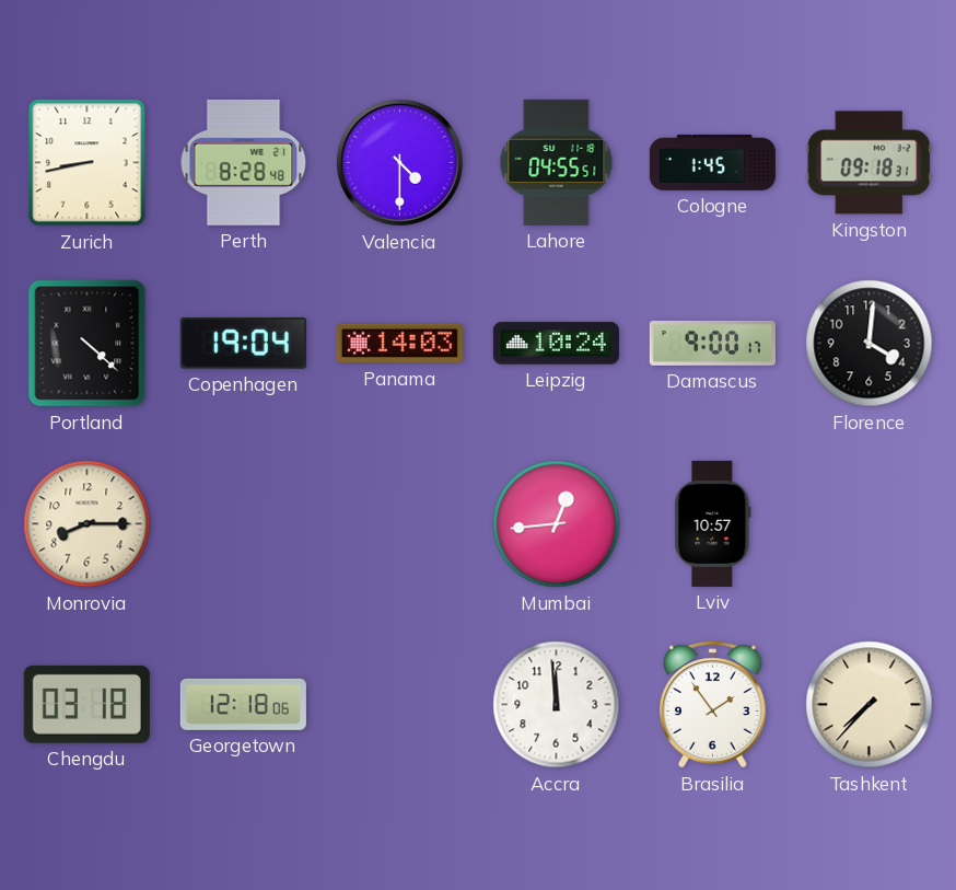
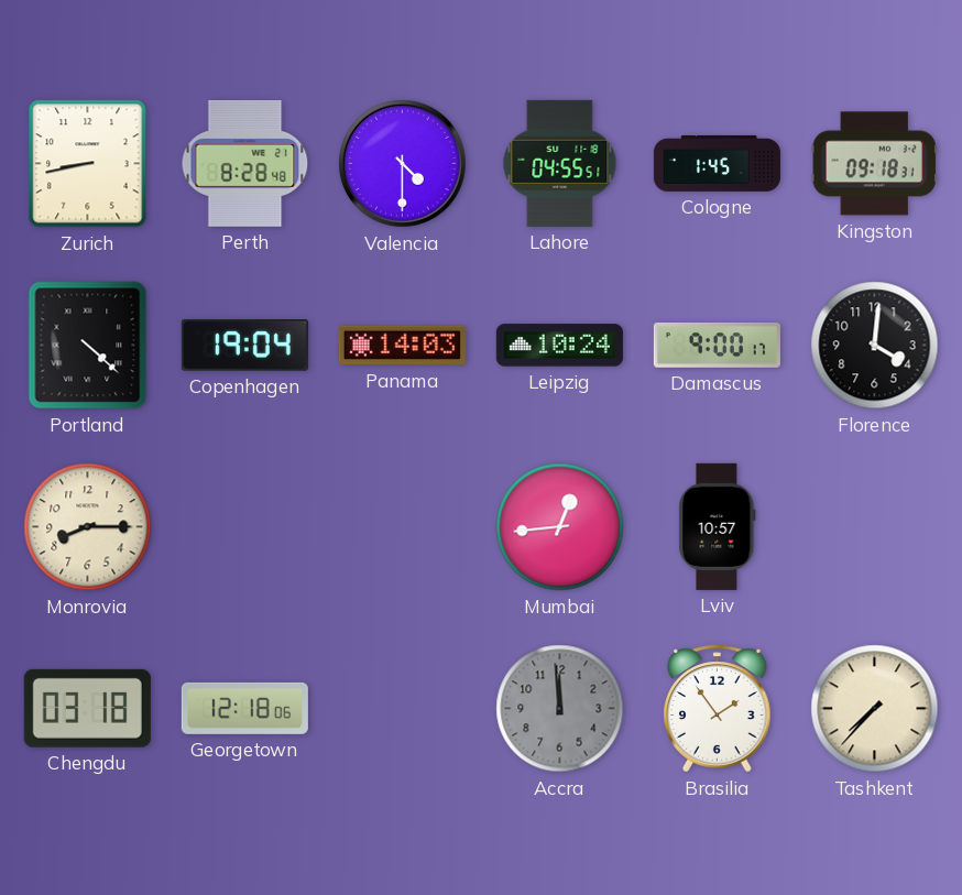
Accra dial: white -> grey
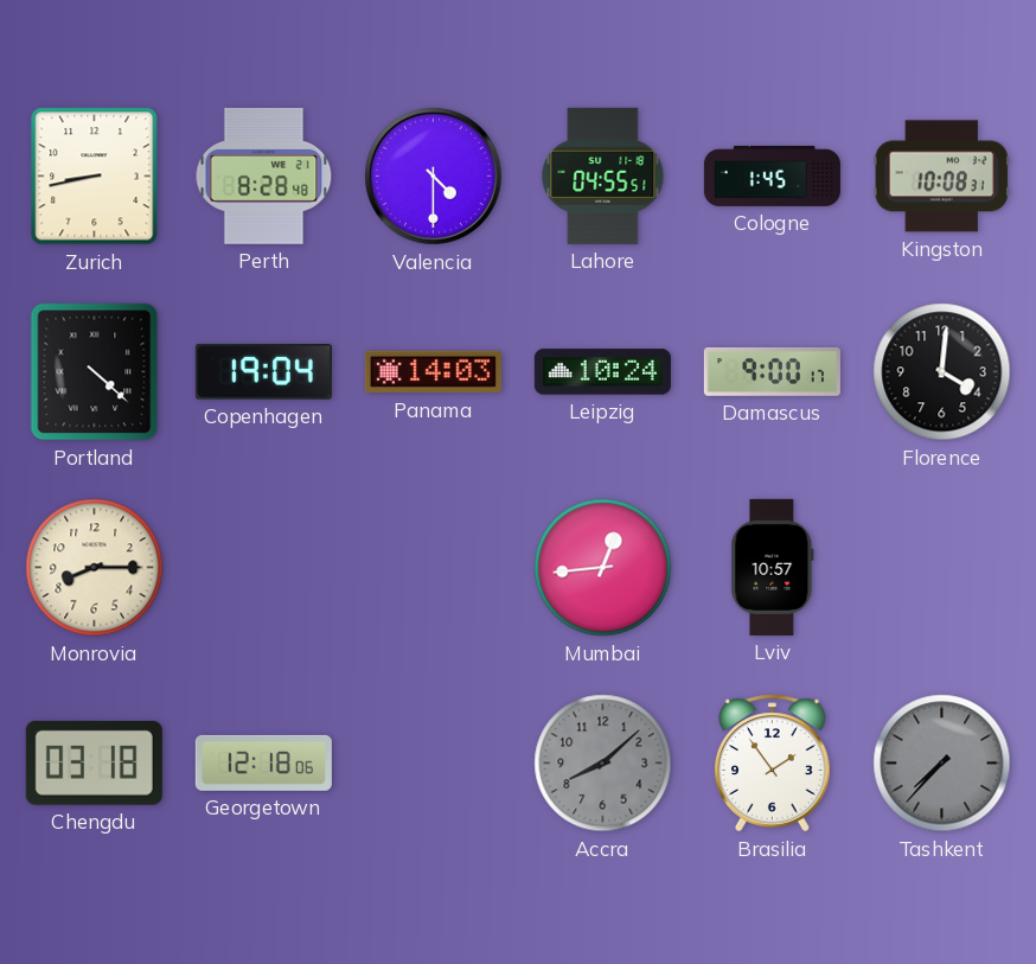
Kingston: 09:18 -> 10:08
Accra: 11:59 -> 8:08
Tashkent dial: cream -> grey
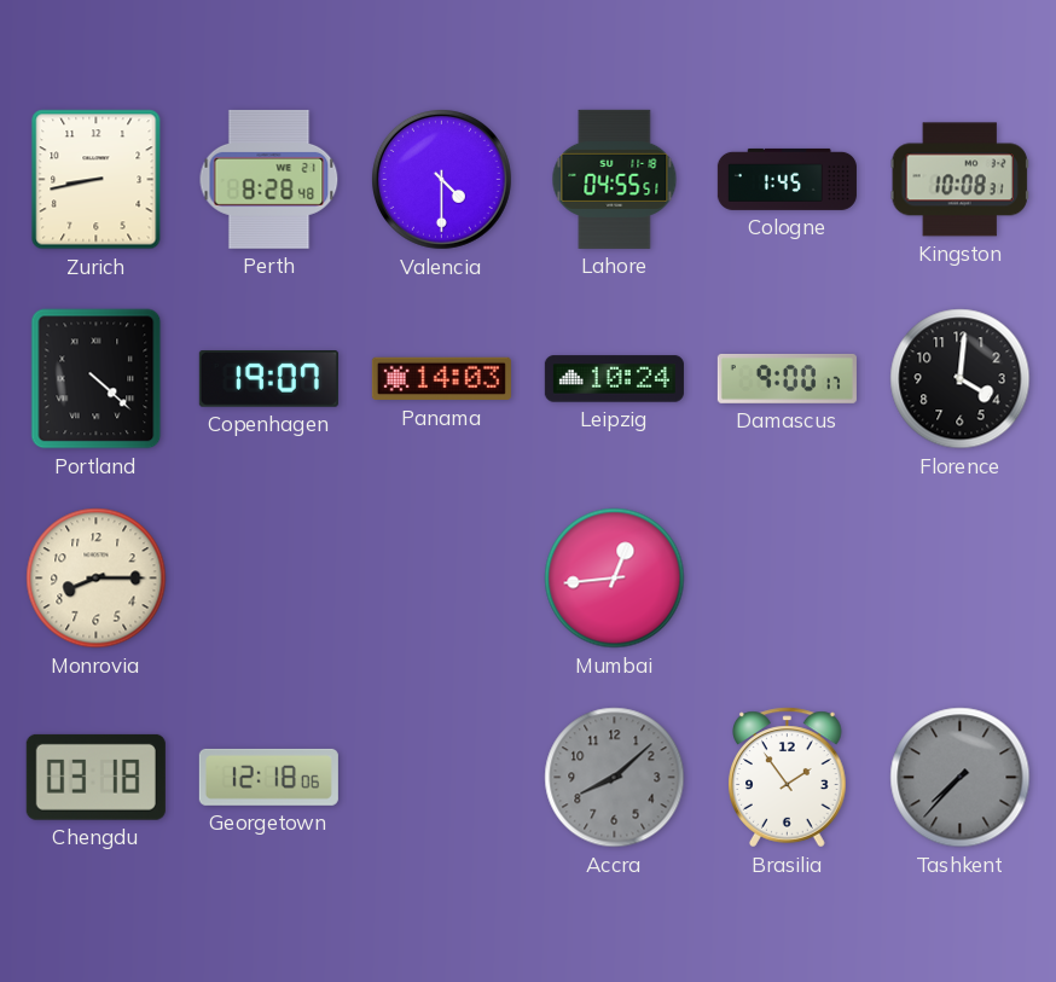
Copenhagen: 19:04 -> 19:07
Lviv: 10:57 -> none
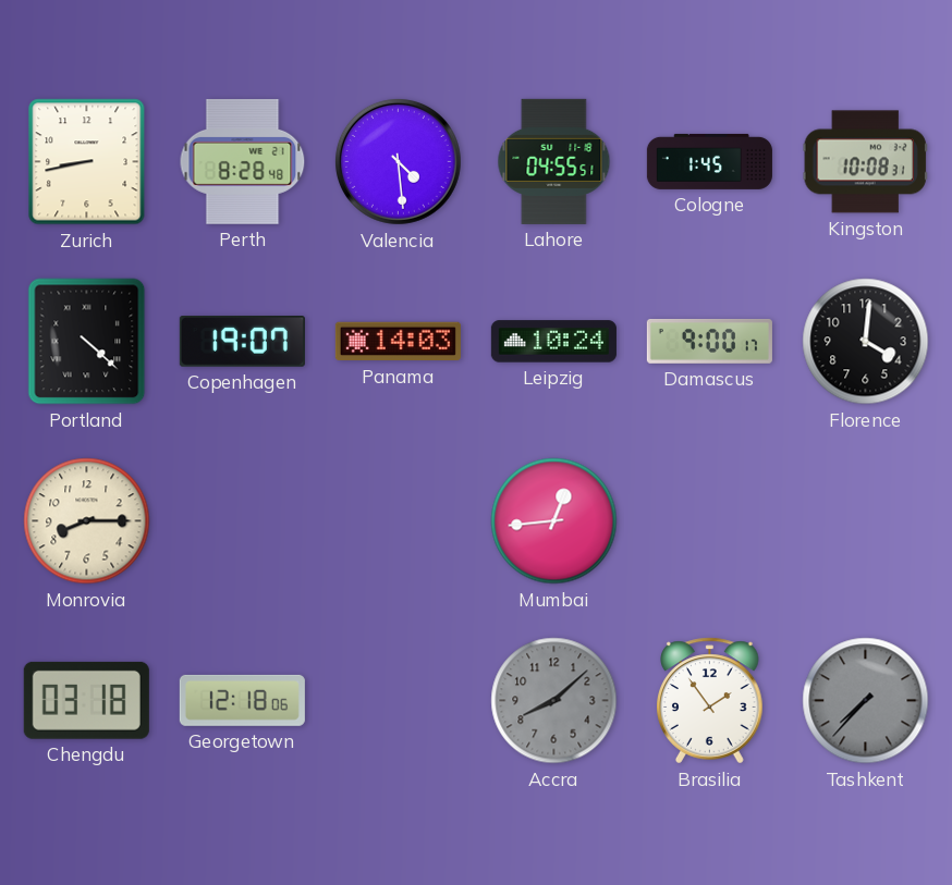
Valencia: 4:30 -> 4:29
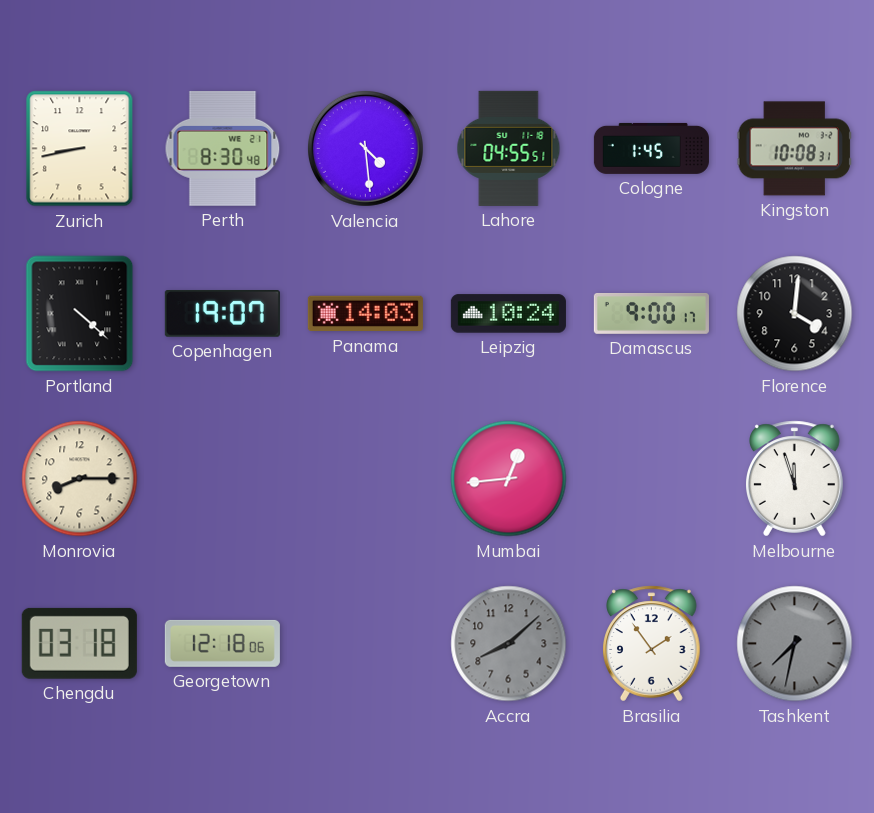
Perth: 8:28 -> 8:30
Melbourne: none -> 11:57
Tashkent: 7:37 -> 7:32
